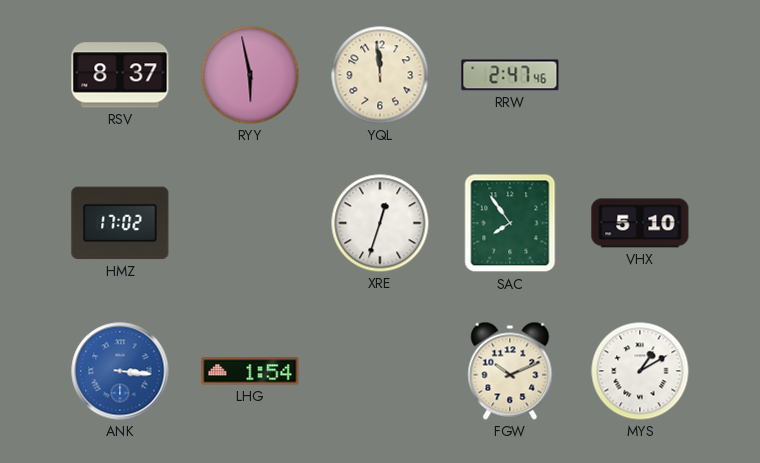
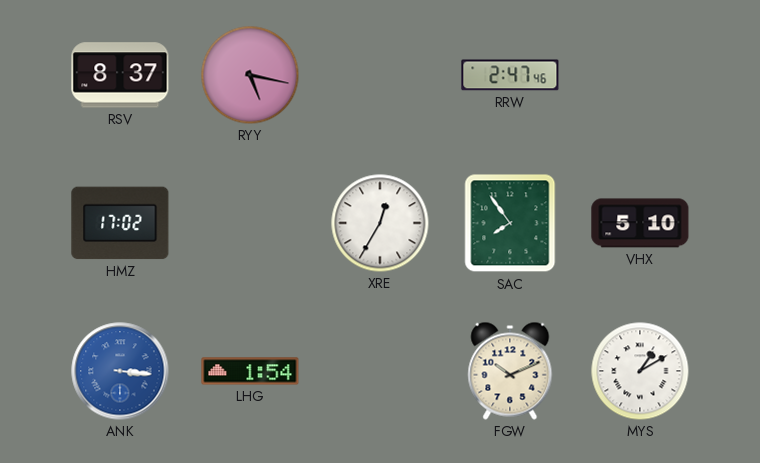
RYY: 5:58 -> 5:17
YQL: 11:59 -> none
XRE: 12:33 -> 12:35
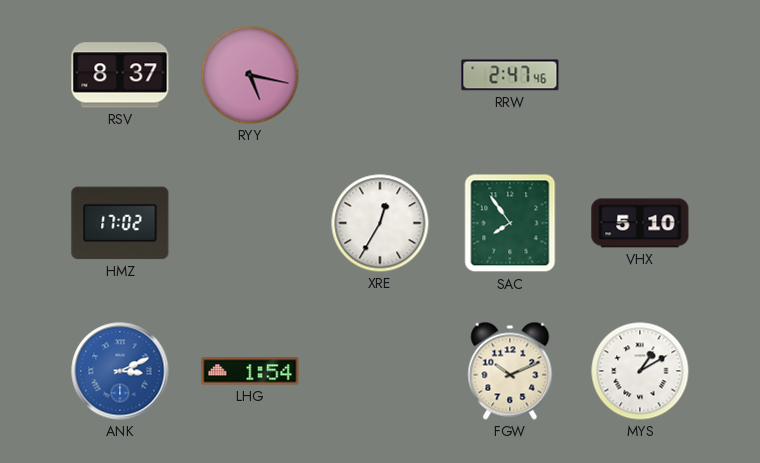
ANK: 3:16 -> 3:11
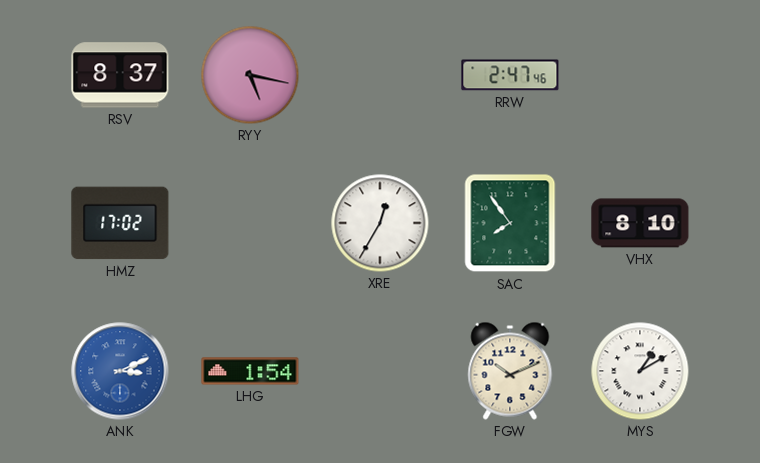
VHX: 5:10 -> 8:10
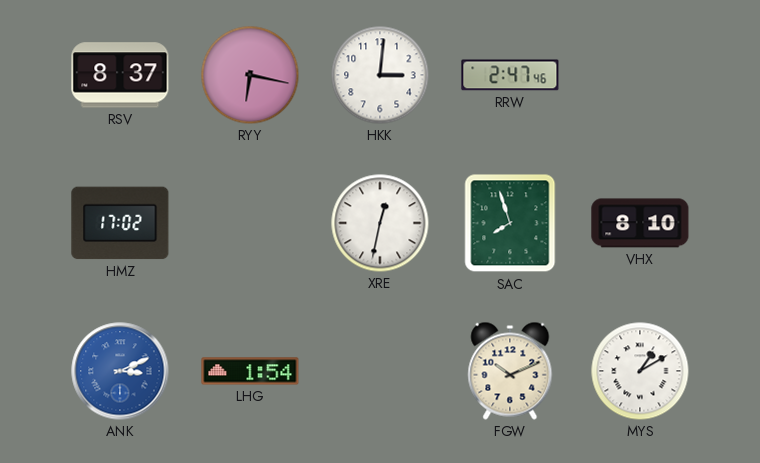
RYY: 5:17 -> 6:17
HKK: none -> 3:01
XRE: 12:35 -> 12:32
SAC: 7:54 -> 7:57
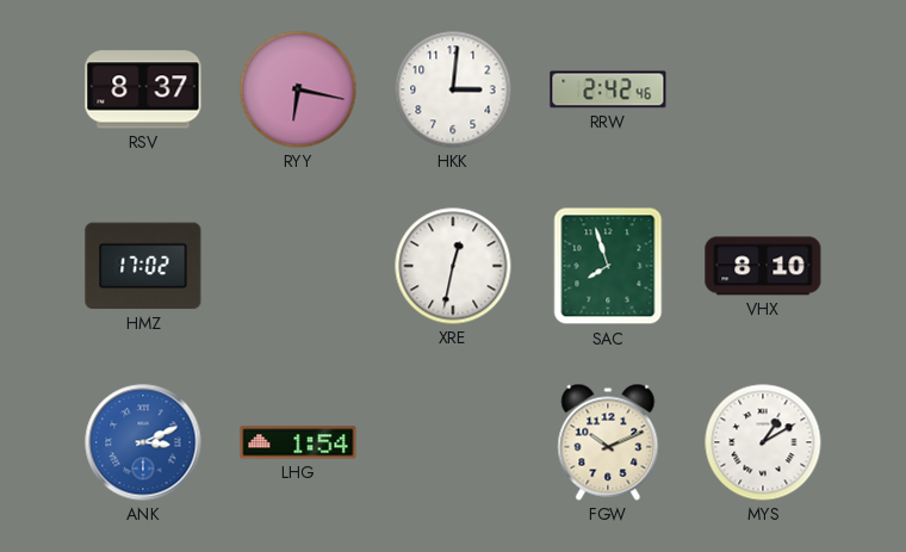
RRW: 2:47 -> 2:42
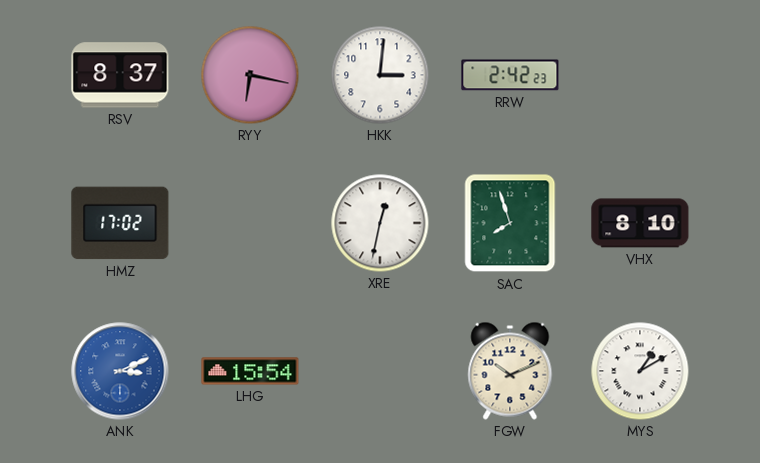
RRW: 2:42:46 -> 2:42:23
LHG: 1:54 -> 15:54
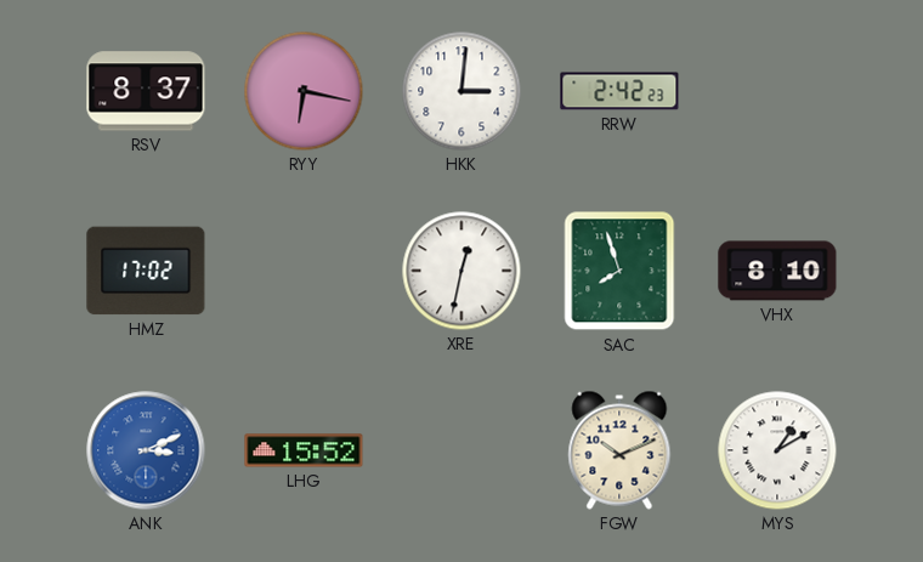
LHG: 15:54 -> 15:52
